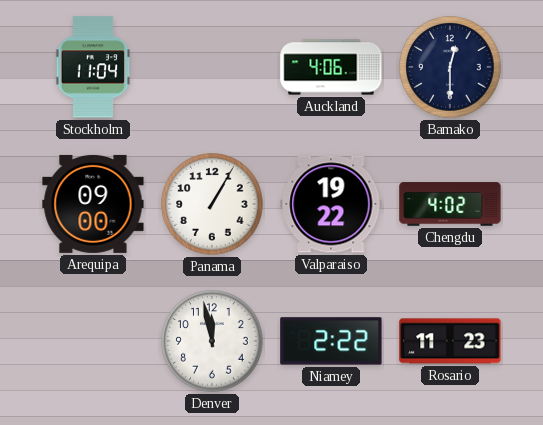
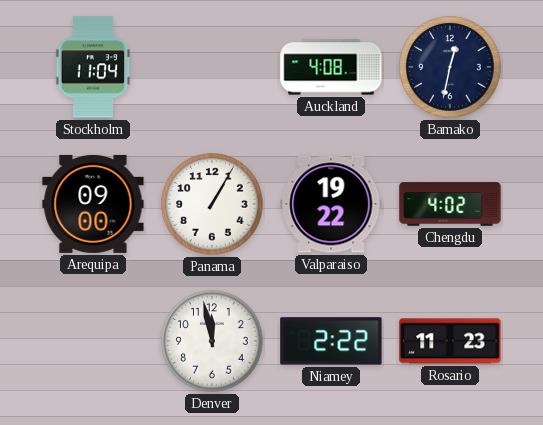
Auckland: 4:06 -> 4:08
Bamako: 12:30 -> 12:32
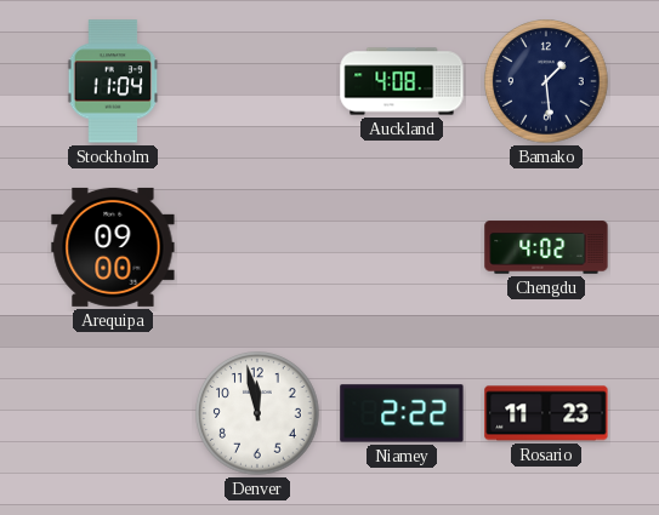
Bamako: 12:32 -> 1:29
Panama: 1:05 -> none
Valparaiso: 19:22 -> none
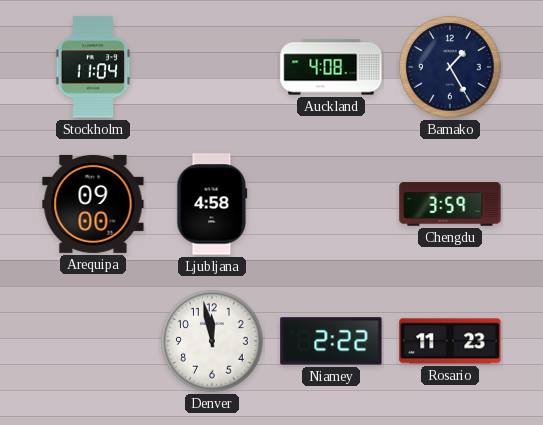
Bamako: 1:29 -> 1:25
Ljubljana: none -> 4:58
Chengdu: 4:02 -> 3:59
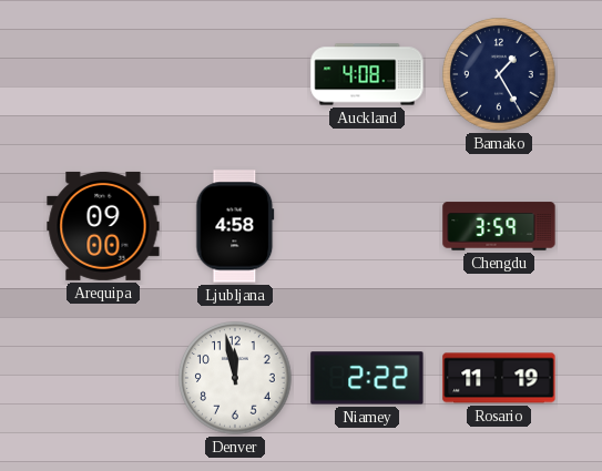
Stockholm: 11:04 -> none
Rosario: 11:23 -> 11:19
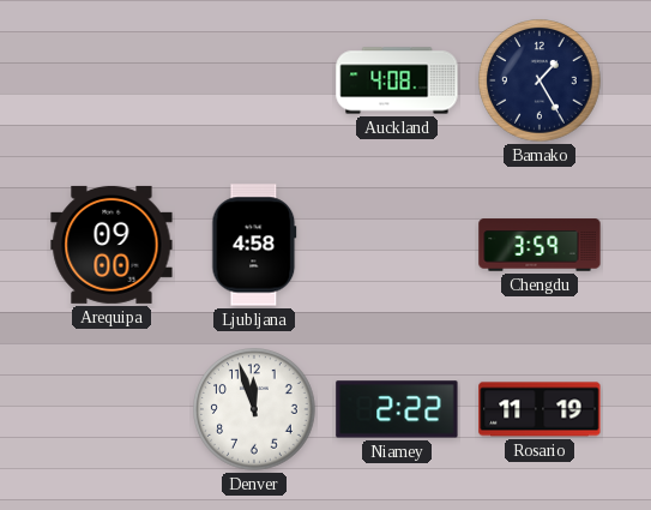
Denver: 11:58 -> 11:57
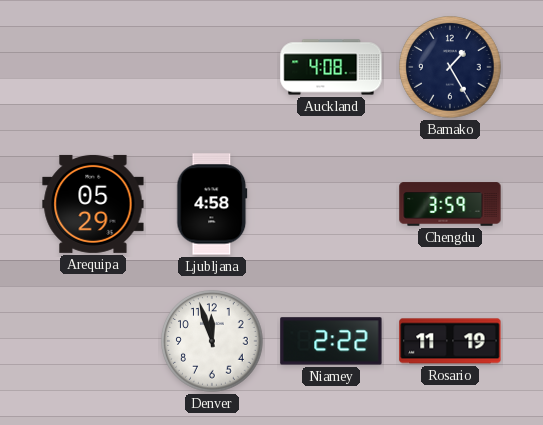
Arequipa: 09:00 -> 05:29
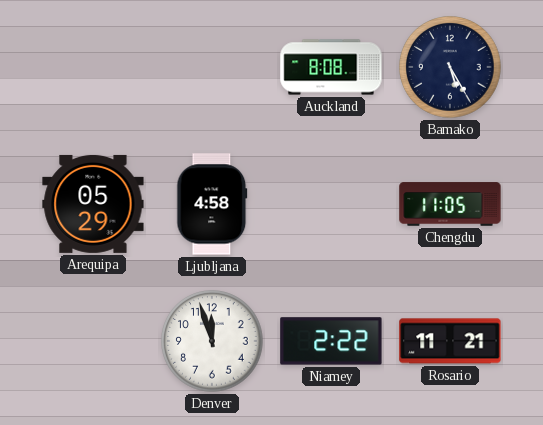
Auckland: 4:08 -> 8:08
Bamako: 1:25 -> 5:25
Chengdu: 3:59 -> 11:05
Rosario: 11:19 -> 11:21
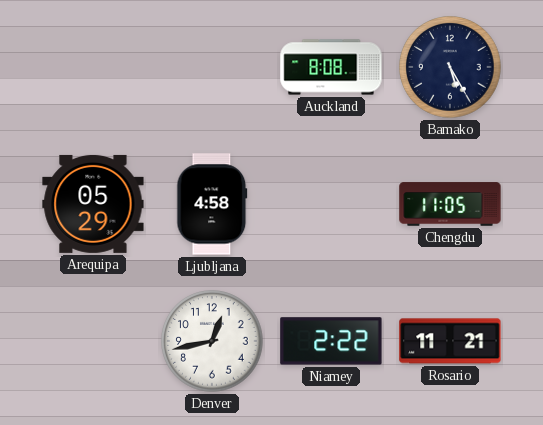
Denver: 11:57 -> 12:43
